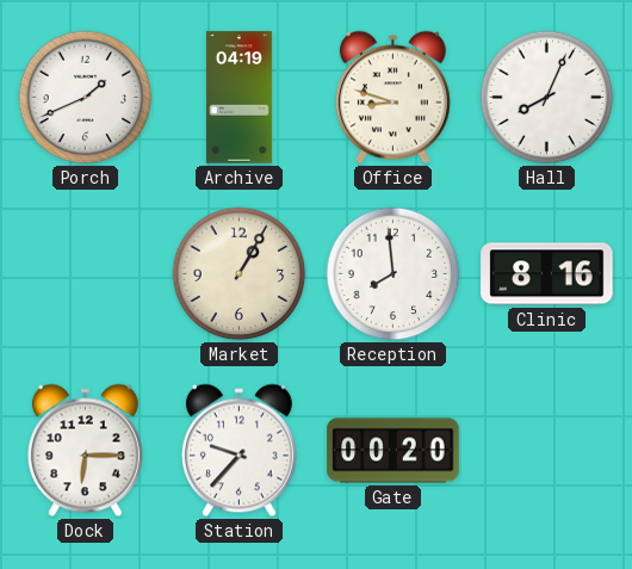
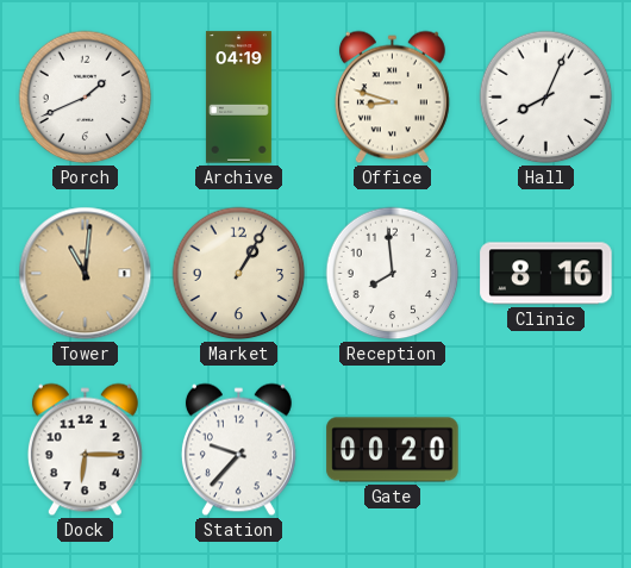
Tower: none -> 11:01
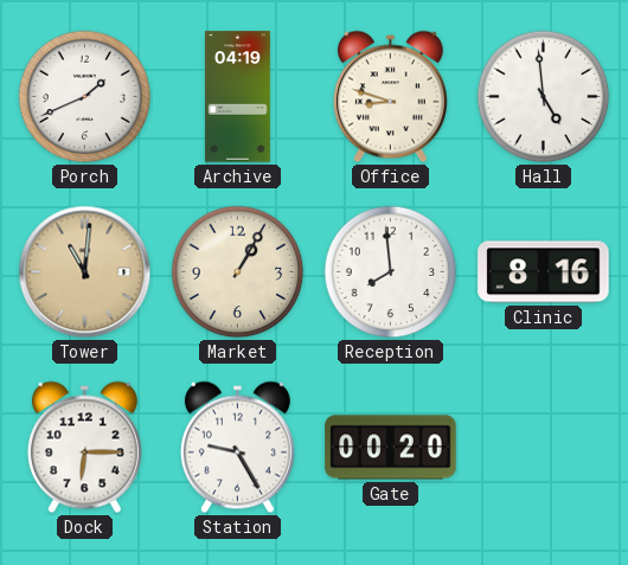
Hall: 8:04 -> 4:59
Station: 9:37 -> 9:25
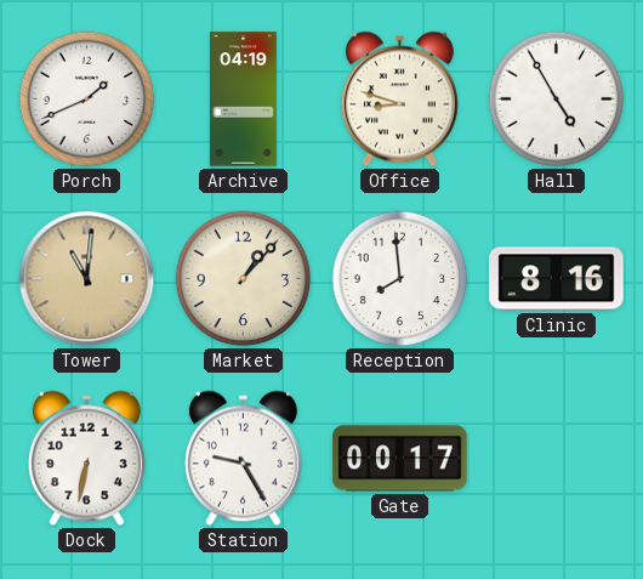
Hall: 4:59 -> 4:55
Market: 1:05 -> 1:07
Dock: 6:15 -> 6:32
Gate: 00:20 -> 00:17
